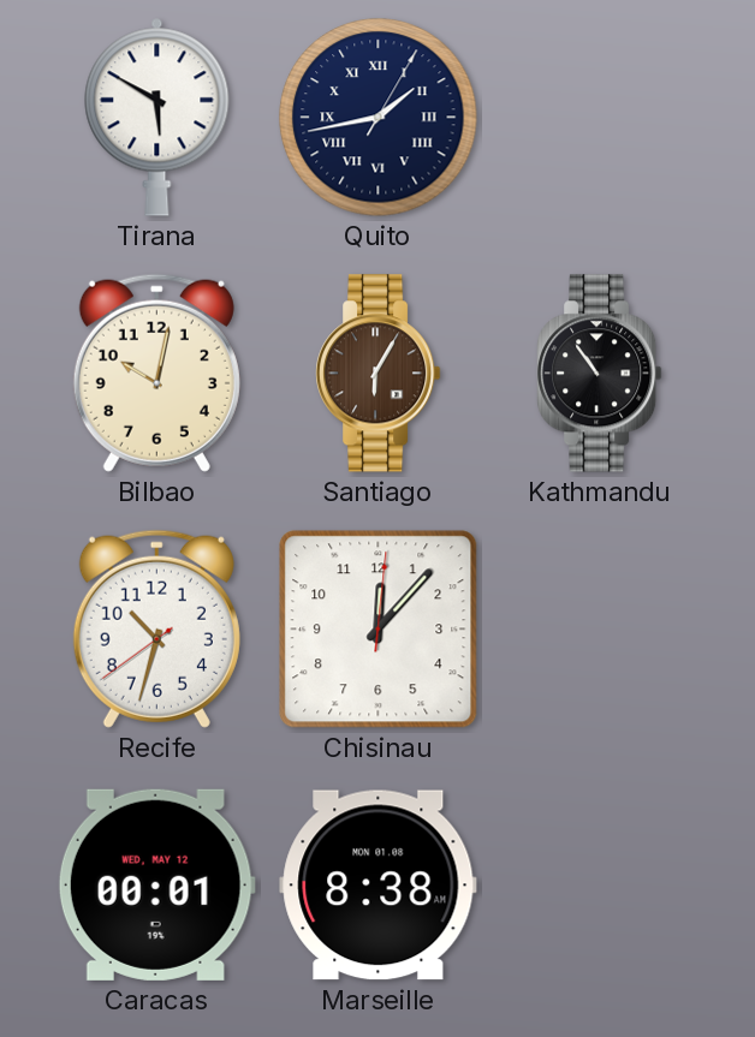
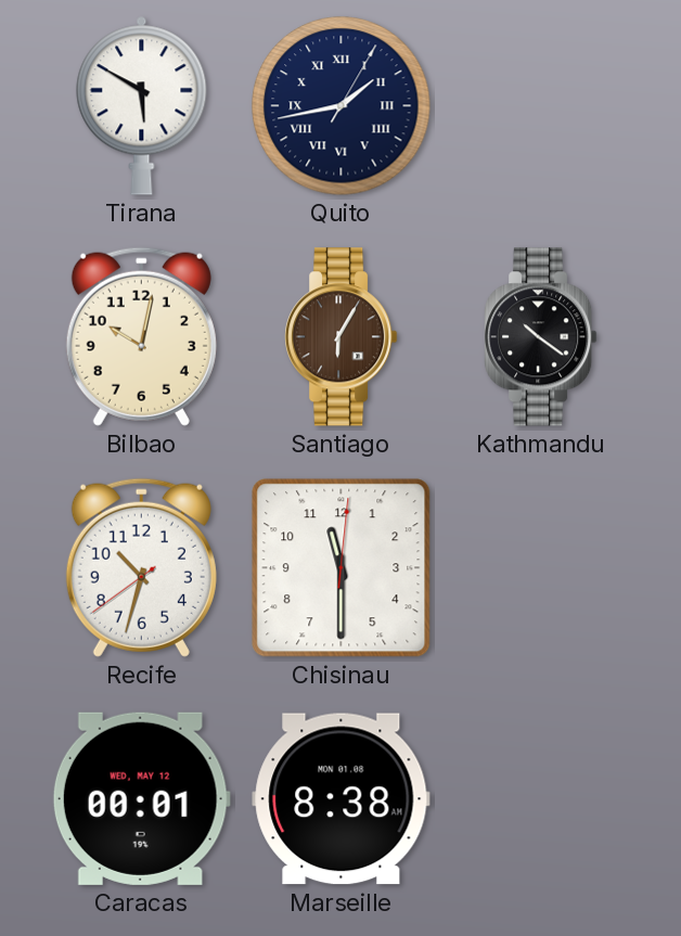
Kathmandu: 10:54 -> 10:21
Chisinau: 12:07 -> 11:30
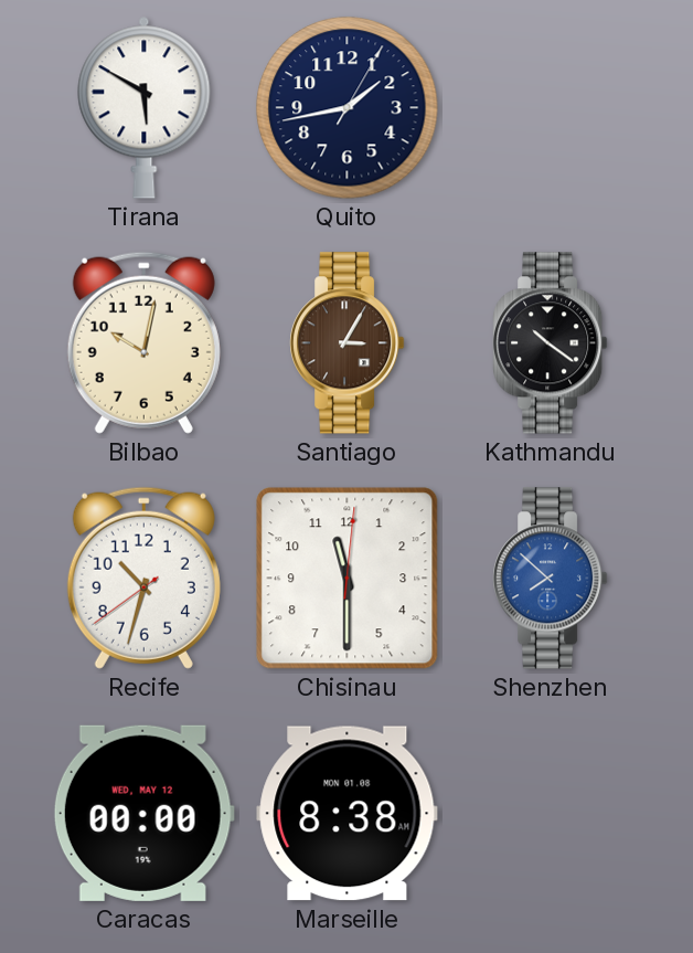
Quito numerals: Roman -> Arabic
Santiago: 6:05 -> 3:05
Shenzhen: none -> 7:52
Caracas: 00:01 -> 00:00
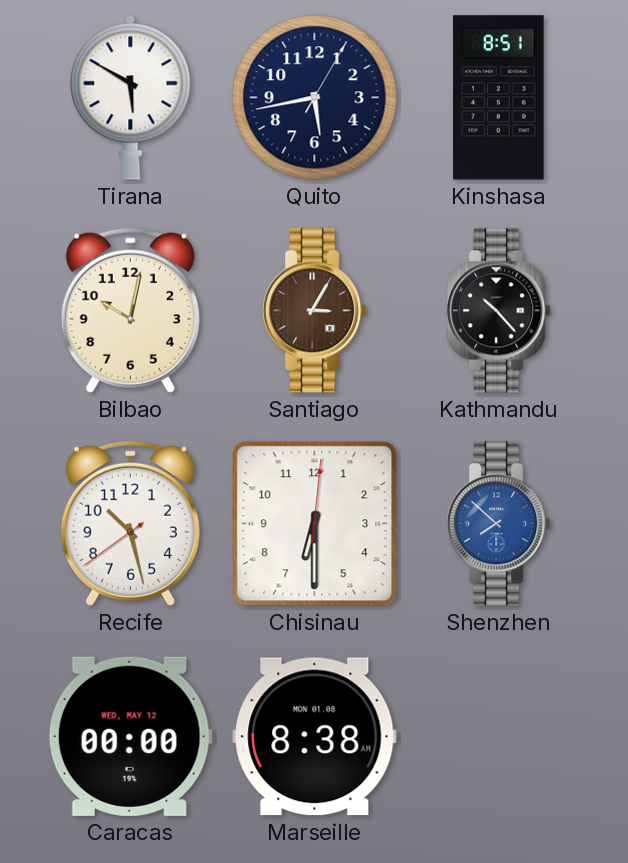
Quito: 1:43 -> 5:43
Kinshasa: none -> 8:51
Kathmandu: 10:21 -> 10:23
Recife: 10:32 -> 10:27
Chisinau: 11:30 -> 6:30
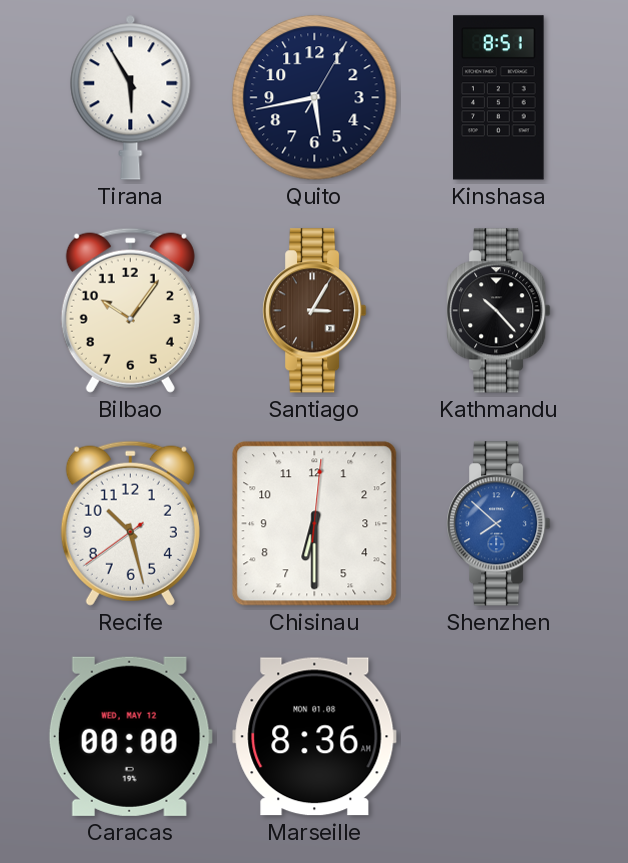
Tirana: 5:50 -> 5:55
Bilbao: 10:02 -> 10:06
Marseille: 8:38 -> 8:36
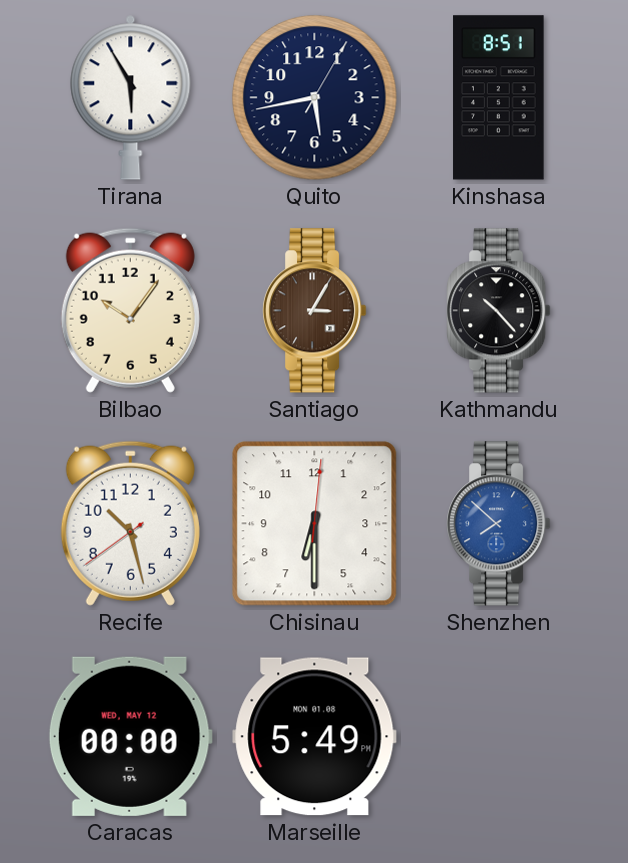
Marseille: 8:36 -> 5:49
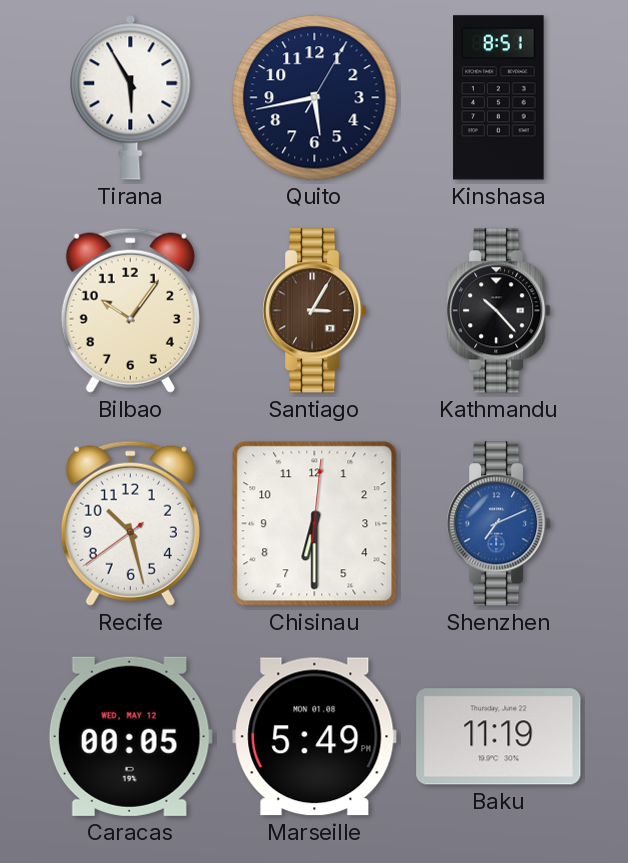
Shenzhen: 7:52 -> 7:11
Caracas: 00:00 -> 00:05
Baku: none -> 11:19
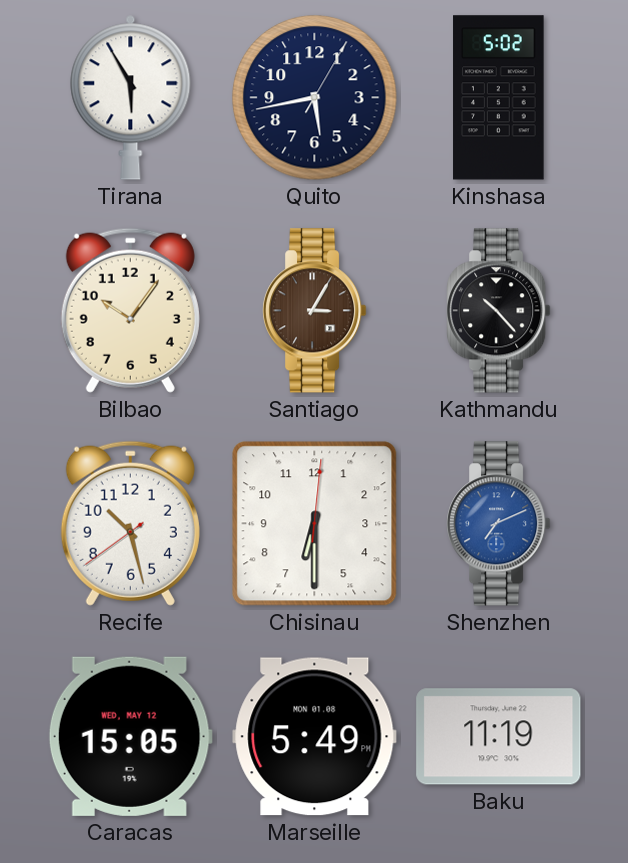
Kinshasa: 8:51 -> 5:02
Caracas: 00:05 -> 15:05
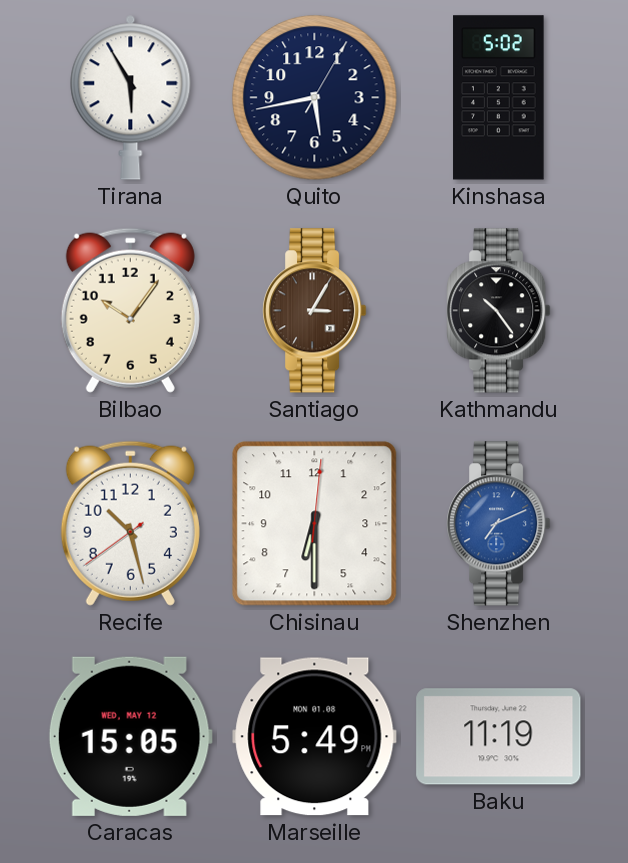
Kathmandu: 10:23 -> 10:24
